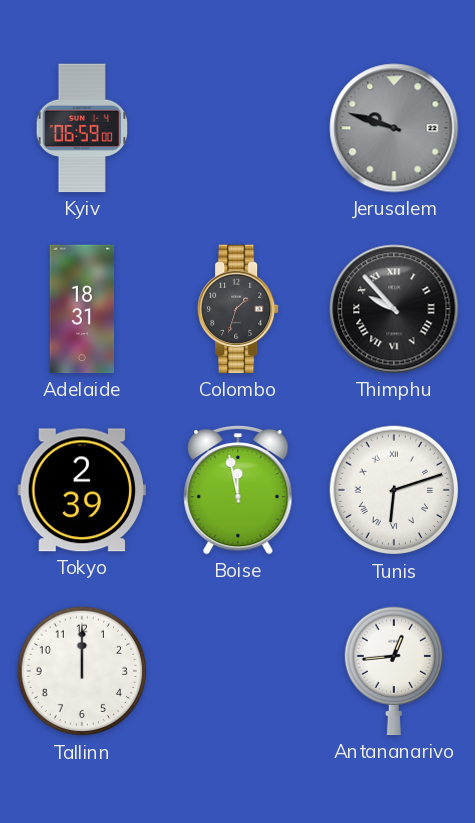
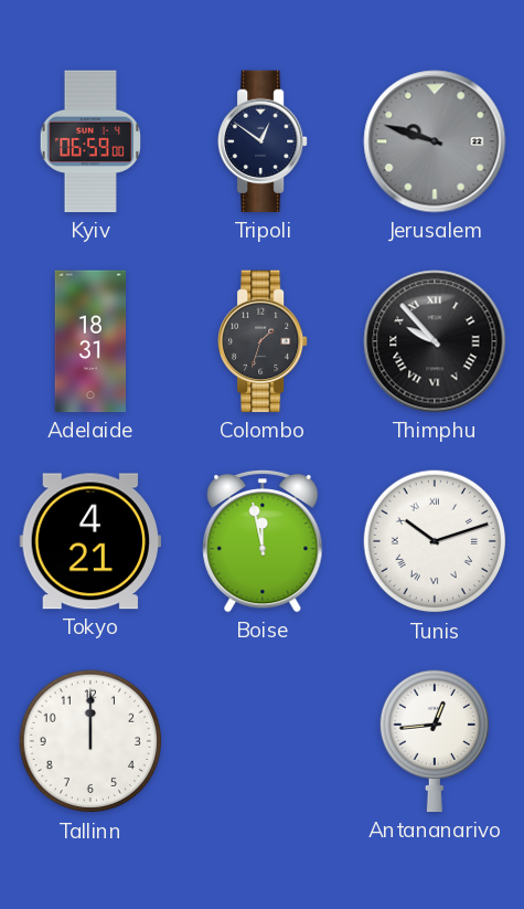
Tripoli: none -> 12:51
Tokyo: 2:39 -> 4:21
Tunis: 6:12 -> 10:12
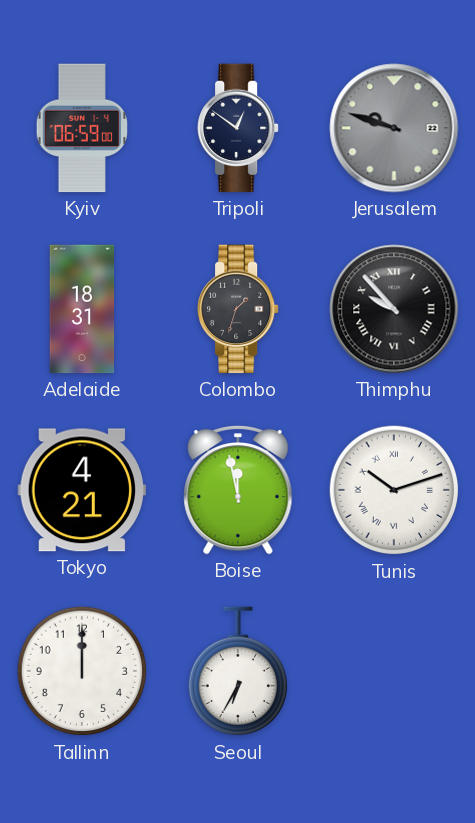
Seoul: none -> 6:35
Antananarivo: 12:44 -> none
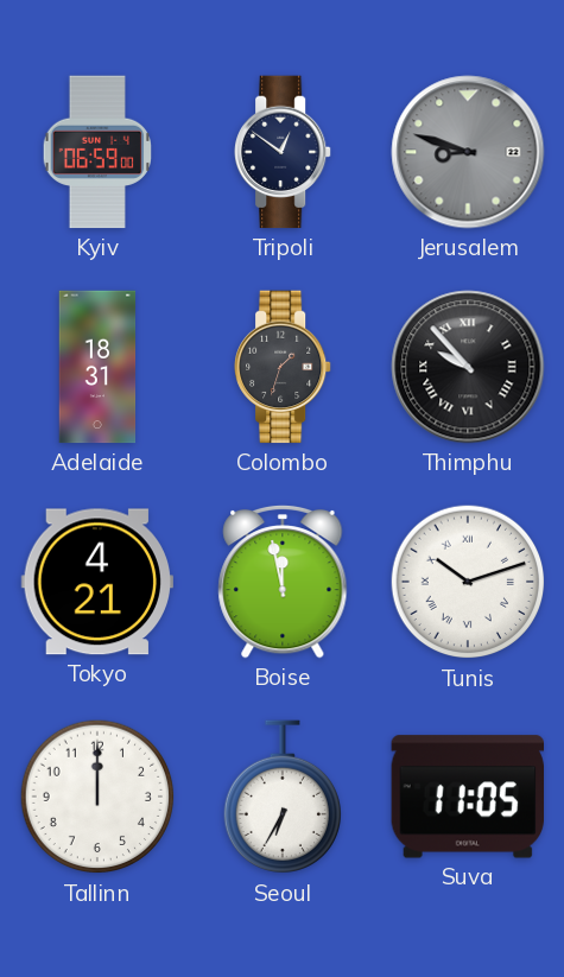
Jerusalem: 9:48 -> 8:48
Suva: none -> 11:05
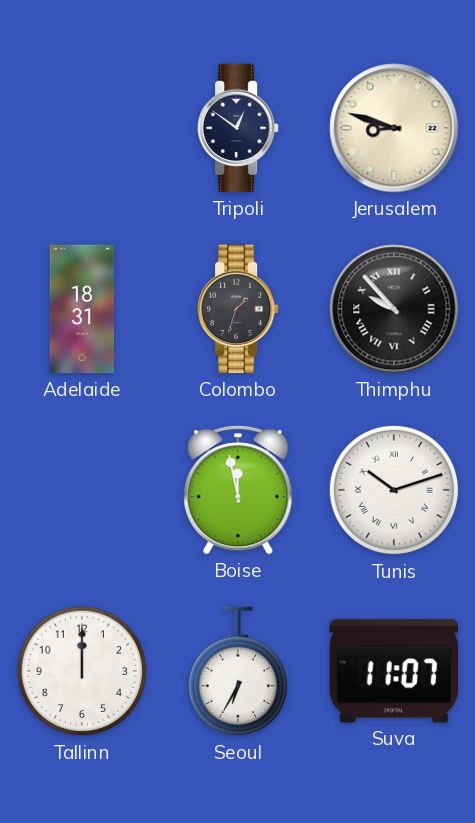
Kyiv: 06:59 -> none
Jerusalem dial: grey -> cream
Tokyo: 4:21 -> none
Suva: 11:05 -> 11:07
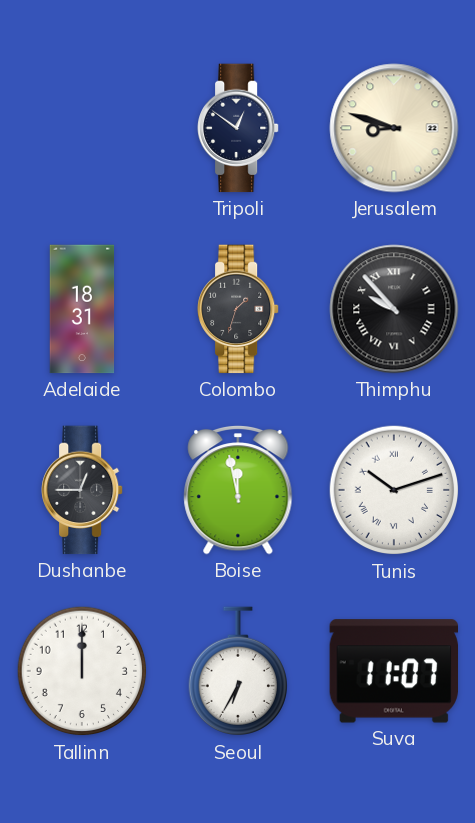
Dushanbe: none -> 12:45
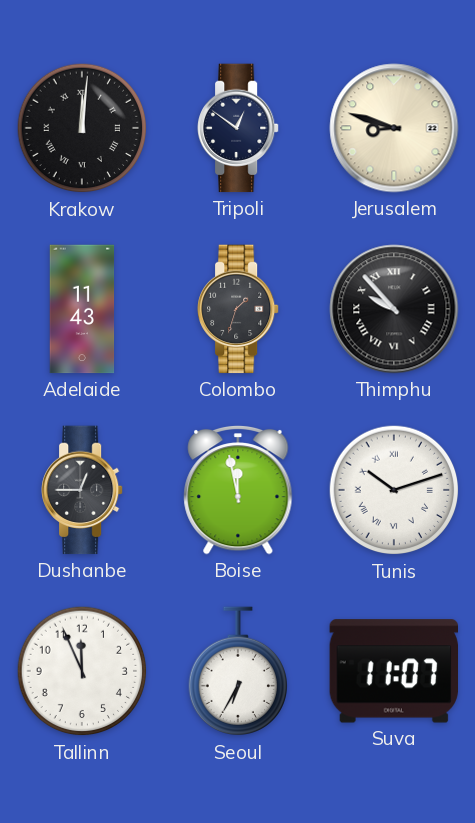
Krakow: none -> 12:01
Adelaide: 18:31 -> 11:43
Tallinn: 12:00 -> 11:56
